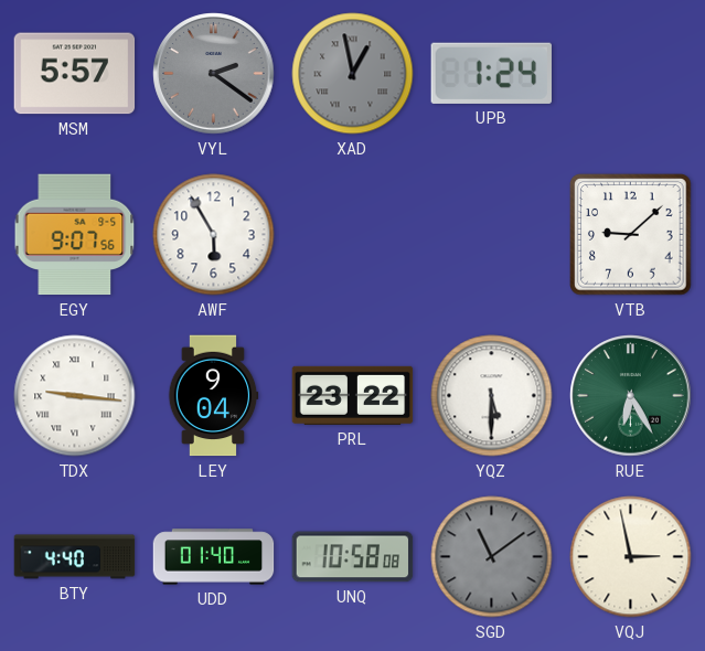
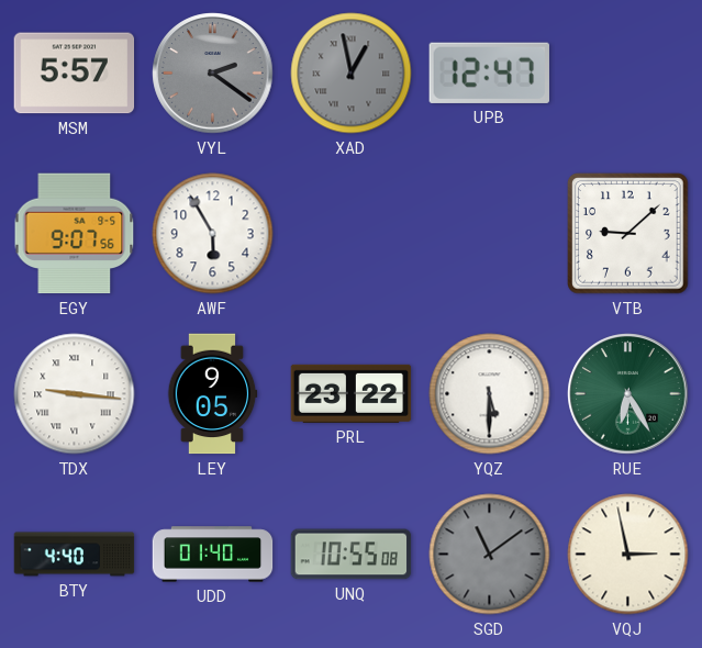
UPB: 1:24 -> 12:47
LEY: 9:04 -> 9:05
UNQ: 10:58 -> 10:55
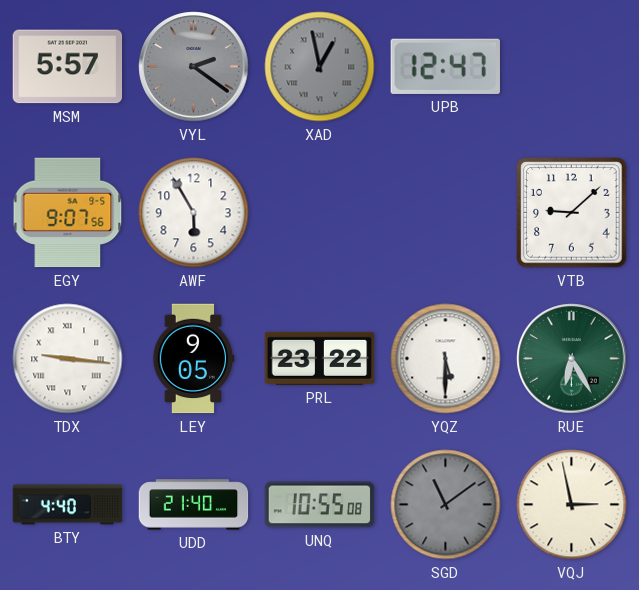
UDD: 01:40 -> 21:40
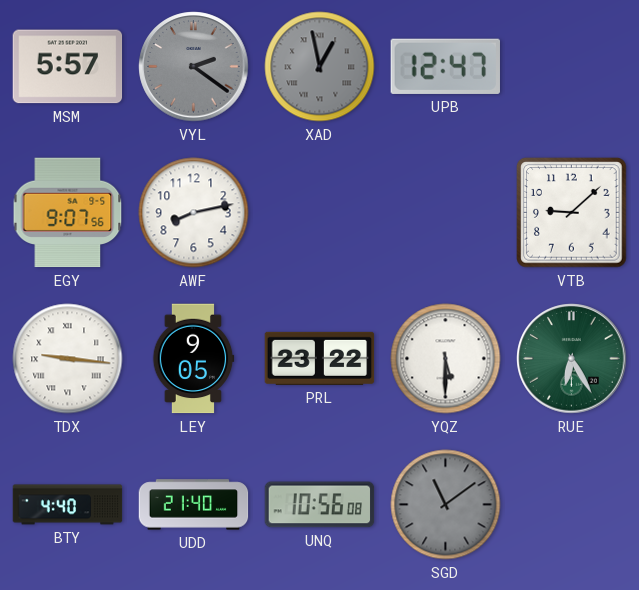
AWF: 5:55 -> 8:13
UNQ: 10:55 -> 10:56
VQJ: 2:58 -> none
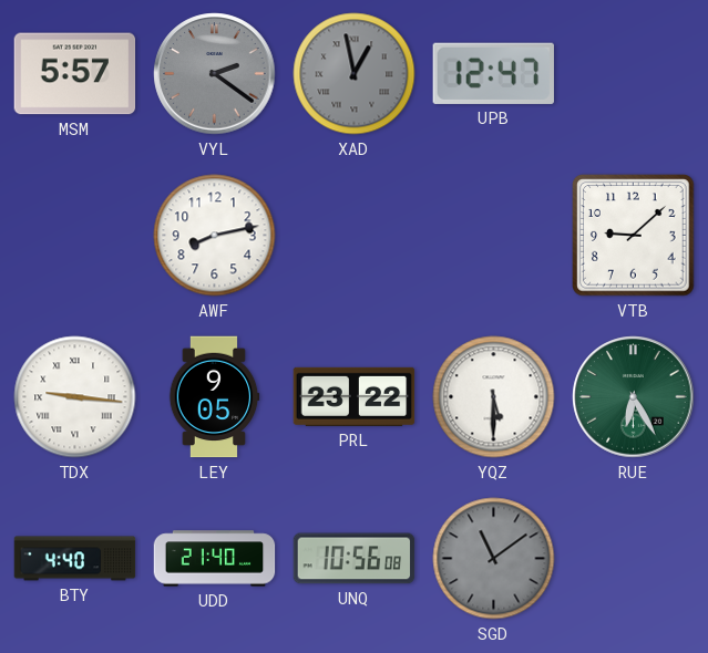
EGY: 9:07 -> none
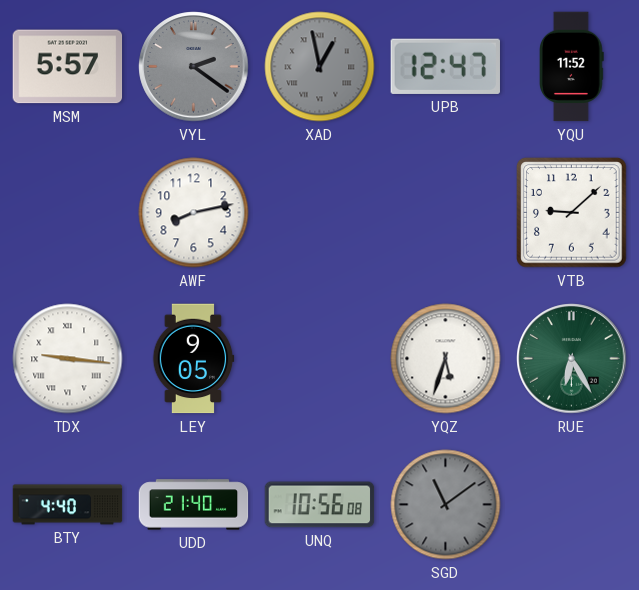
YQU: none -> 11:52
PRL: 23:22 -> none
YQZ: 5:30 -> 5:33
